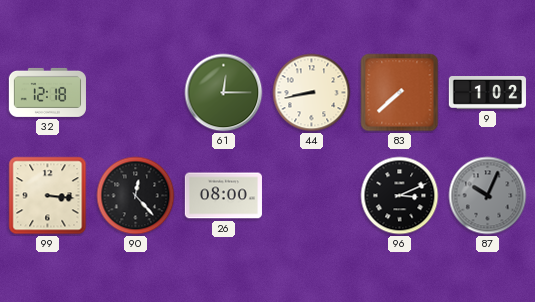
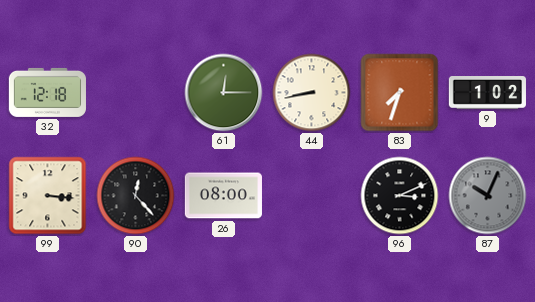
83: 7:38 -> 7:33
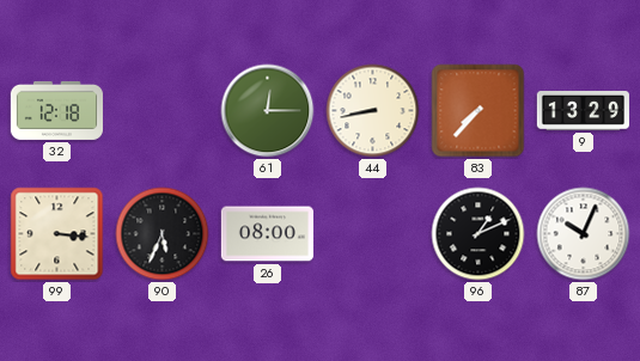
83: 7:33 -> 7:37
9: 1:02 -> 13:29
90: 12:23 -> 5:34
96: 3:11 -> 1:11
87 dial: grey -> white
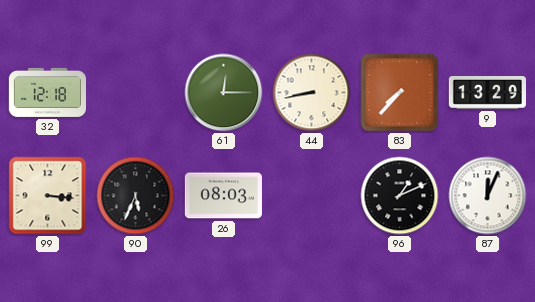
26: 08:00 -> 08:03
87: 10:04 -> 12:04
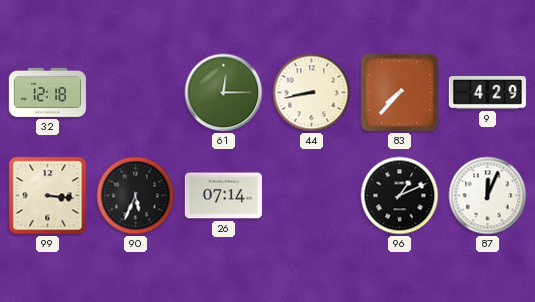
9: 13:29 -> 4:29
26: 08:03 -> 07:14
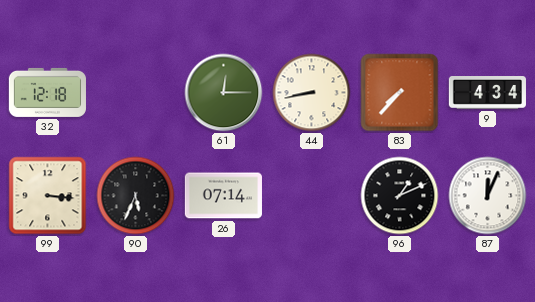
9: 4:29 -> 4:34
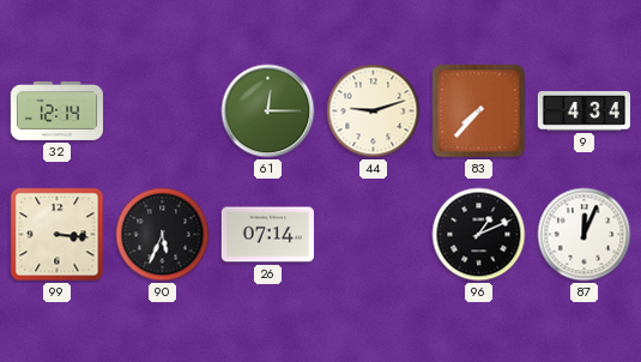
32: 12:18 -> 12:14
44: 8:43 -> 9:12
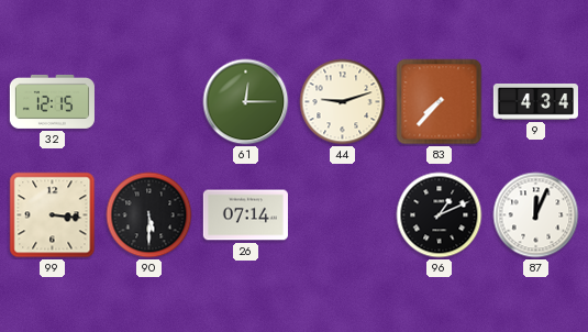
32: 12:14 -> 12:15
90: 5:34 -> 5:30
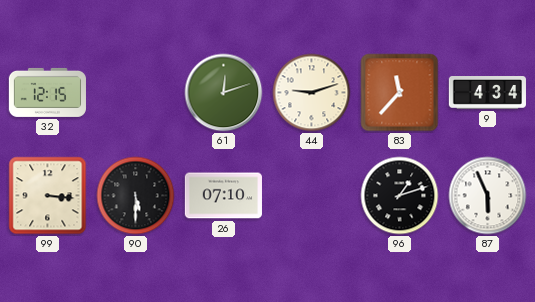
61: 12:15 -> 12:12
83: 7:37 -> 11:37
26: 07:14 -> 07:10
96: 1:11 -> 1:12
87: 12:04 -> 5:56
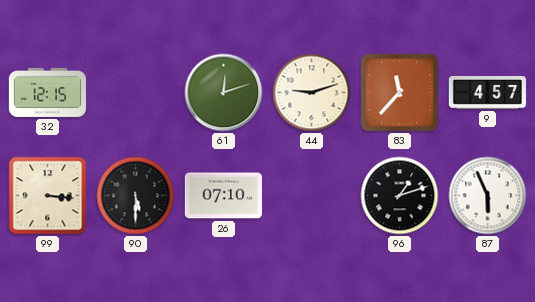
9: 4:34 -> 4:57
